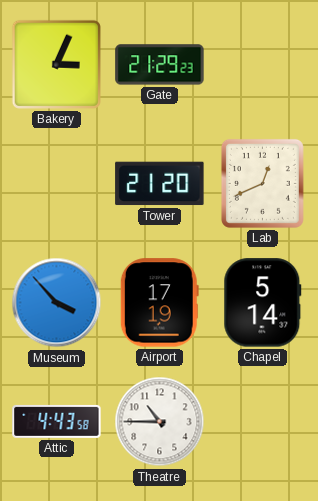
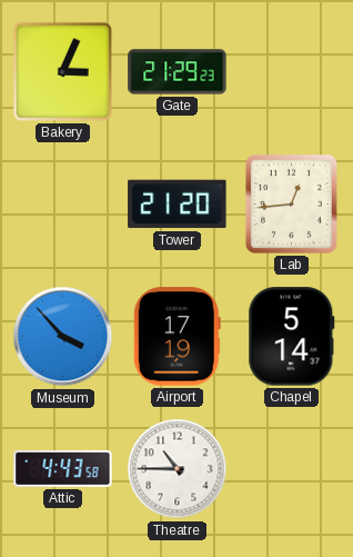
Lab: 12:41 -> 12:44
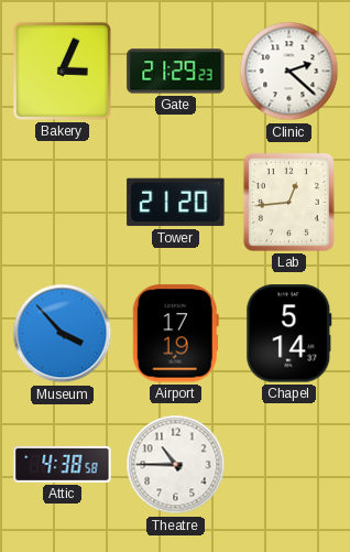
Clinic: none -> 2:22
Attic: 4:43 -> 4:38
